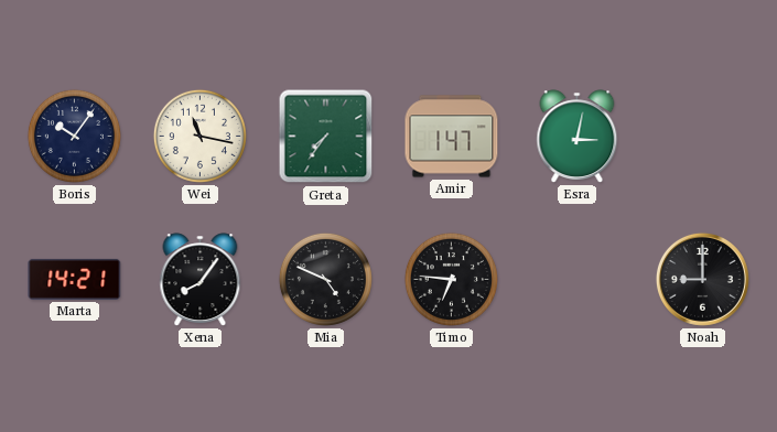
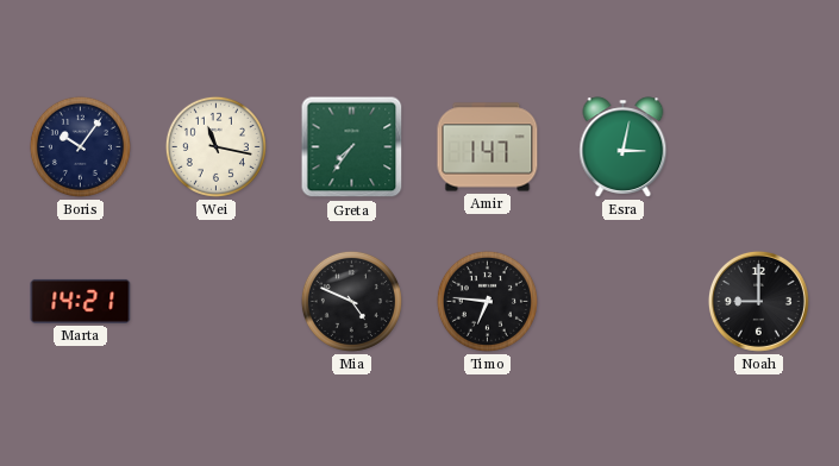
Xena: 8:06 -> none
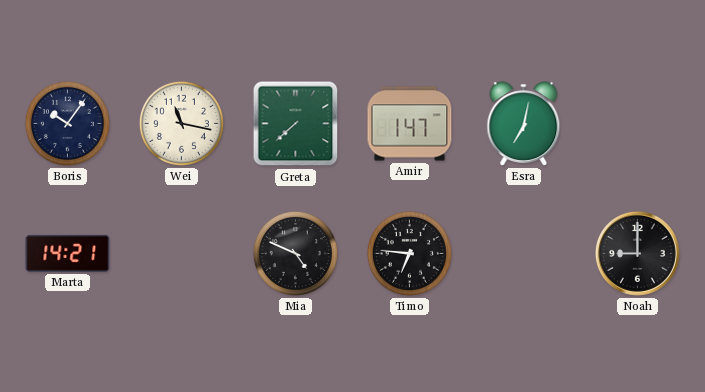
Greta: 7:36 -> 7:38
Esra: 3:02 -> 7:02
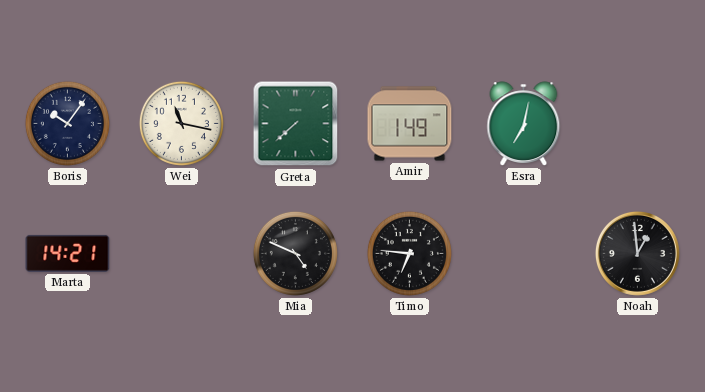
Amir: 1:47 -> 1:49
Noah: 9:00 -> 12:59
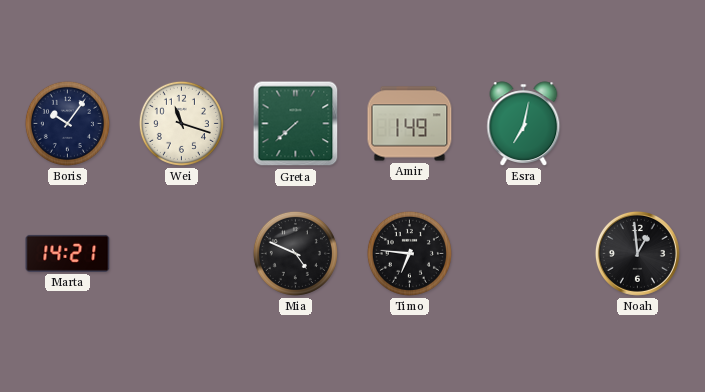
Wei: 11:17 -> 11:18
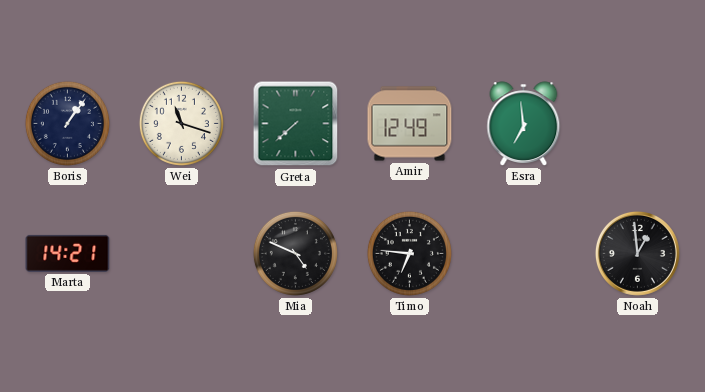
Boris: 10:06 -> 1:06
Amir: 1:49 -> 12:49
Esra: 7:02 -> 6:59
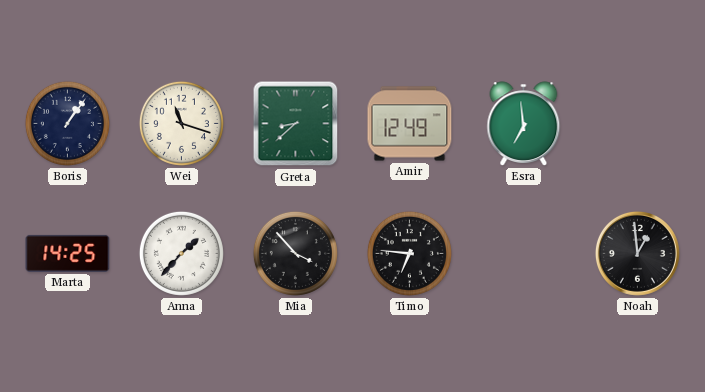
Greta: 7:38 -> 8:38
Marta: 14:21 -> 14:25
Anna: none -> 1:37
Mia: 4:49 -> 3:53
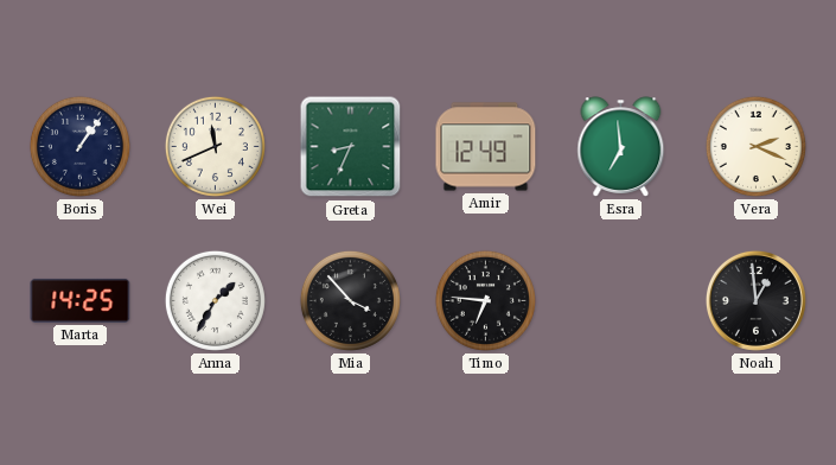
Wei: 11:18 -> 11:41
Greta: 8:38 -> 8:34
Vera: none -> 2:19
Anna: 1:37 -> 1:35
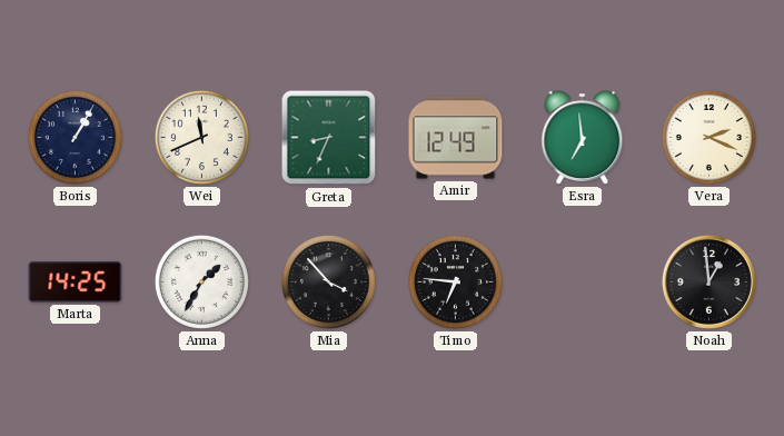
Boris: 1:06 -> 1:05
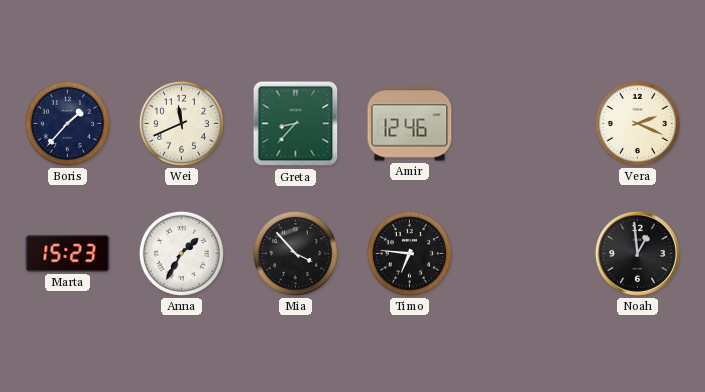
Boris: 1:05 -> 1:37
Greta: 8:34 -> 8:37
Amir: 12:49 -> 12:46
Esra: 6:59 -> none
Marta: 14:25 -> 15:23
